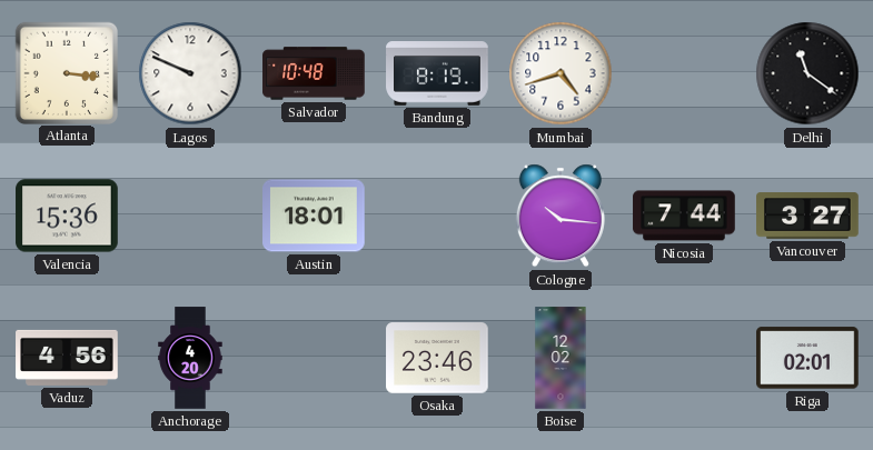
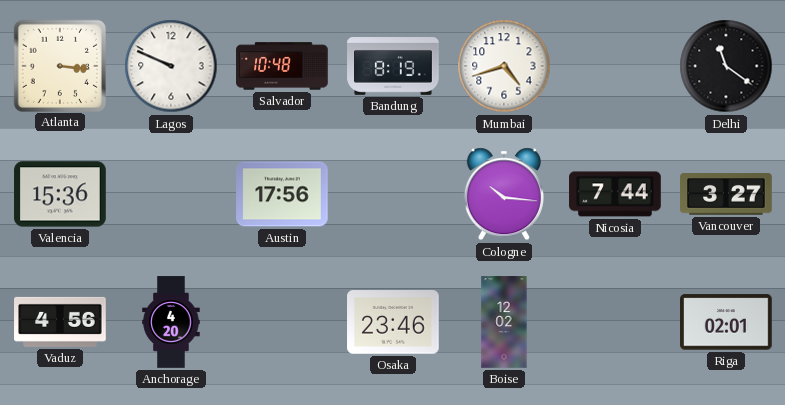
Austin: 18:01 -> 17:56
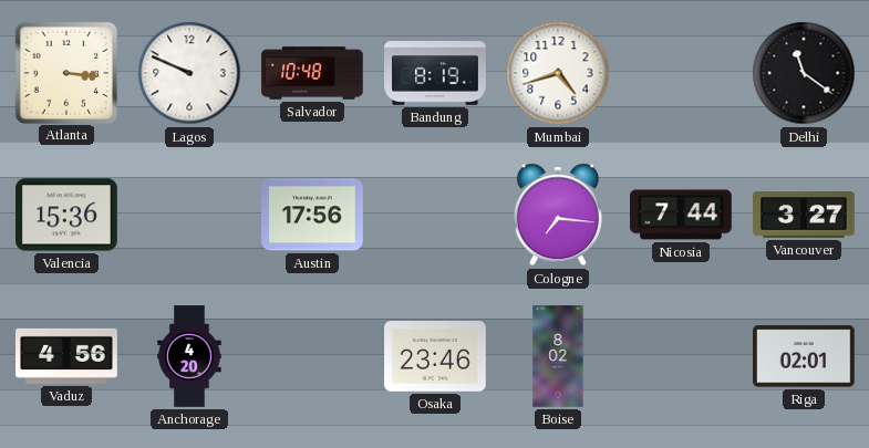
Cologne: 10:16 -> 7:16
Boise: 12:02 -> 8:02
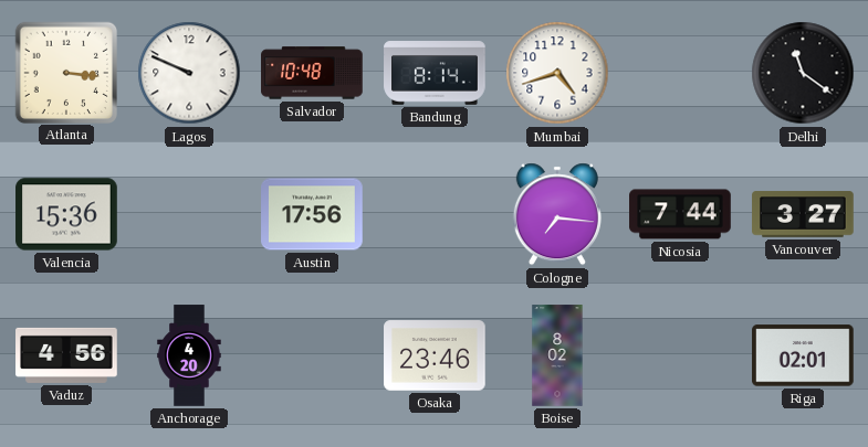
Bandung: 8:19 -> 8:14
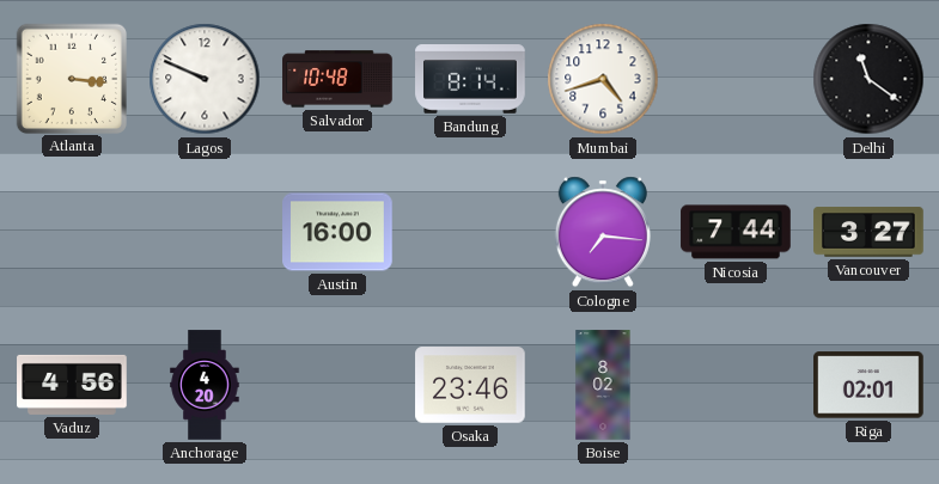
Valencia: 15:36 -> none
Austin: 17:56 -> 16:00
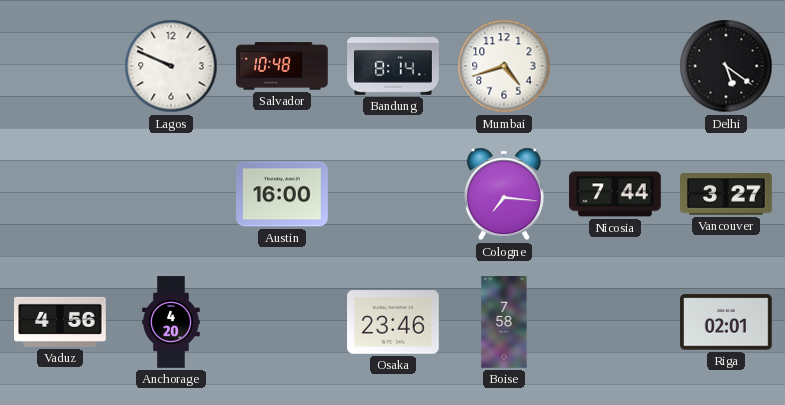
Atlanta: 3:16 -> none
Delhi: 11:21 -> 5:21
Boise: 8:02 -> 7:58
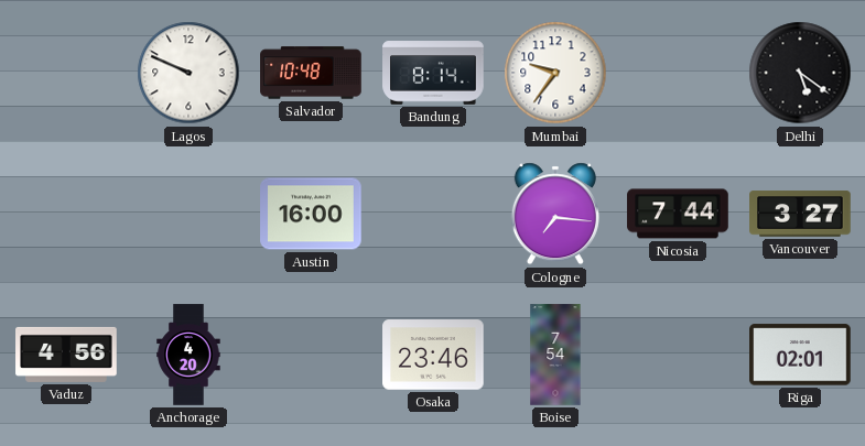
Mumbai: 4:42 -> 9:36
Boise: 7:58 -> 7:54
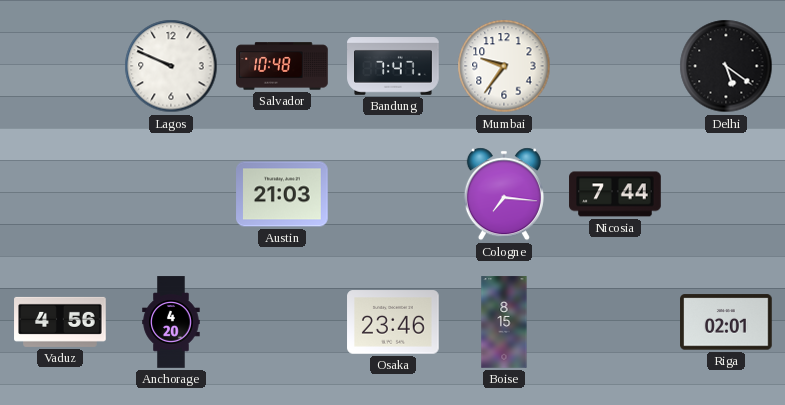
Bandung: 8:14 -> 7:47
Austin: 16:00 -> 21:03
Vancouver: 3:27 -> none
Boise: 7:54 -> 8:15
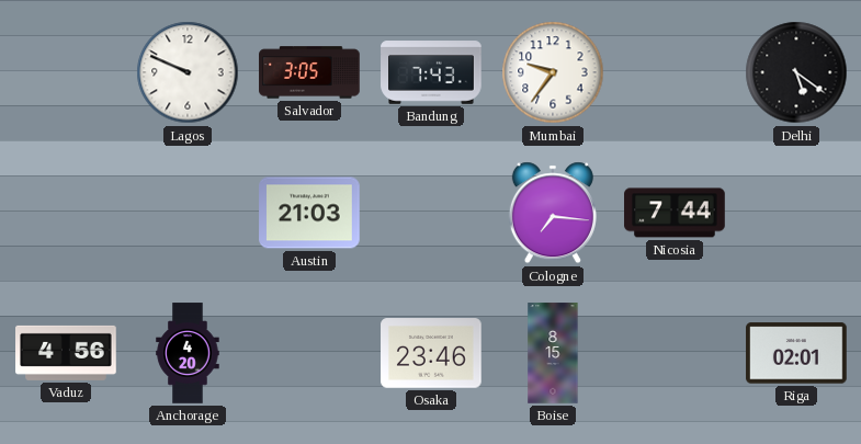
Salvador: 10:48 -> 3:05
Bandung: 7:47 -> 7:43
